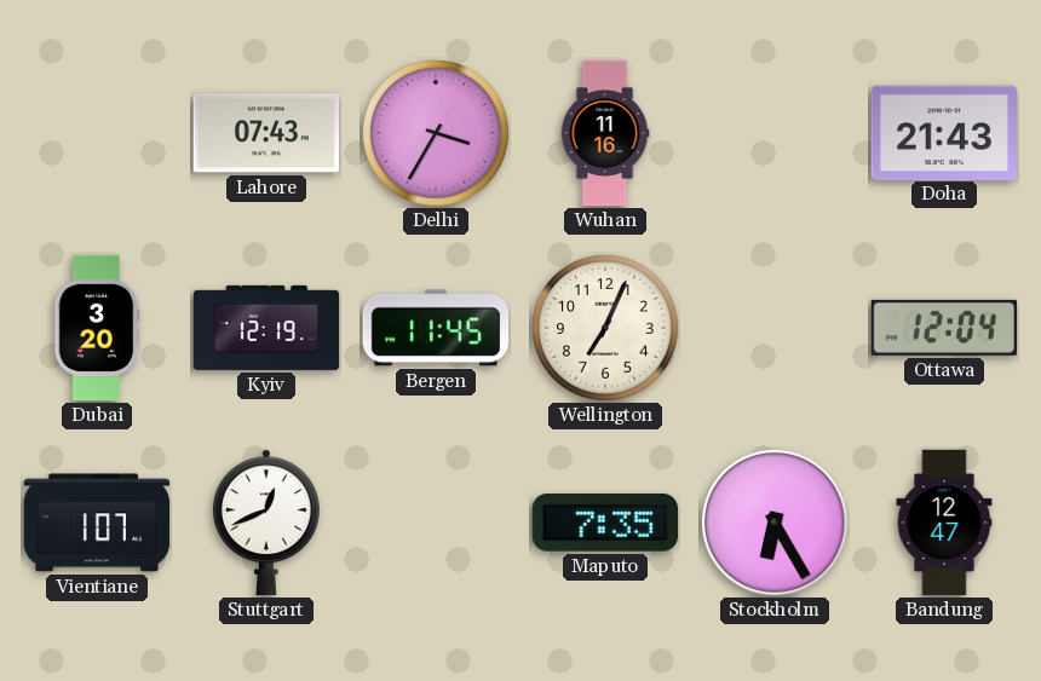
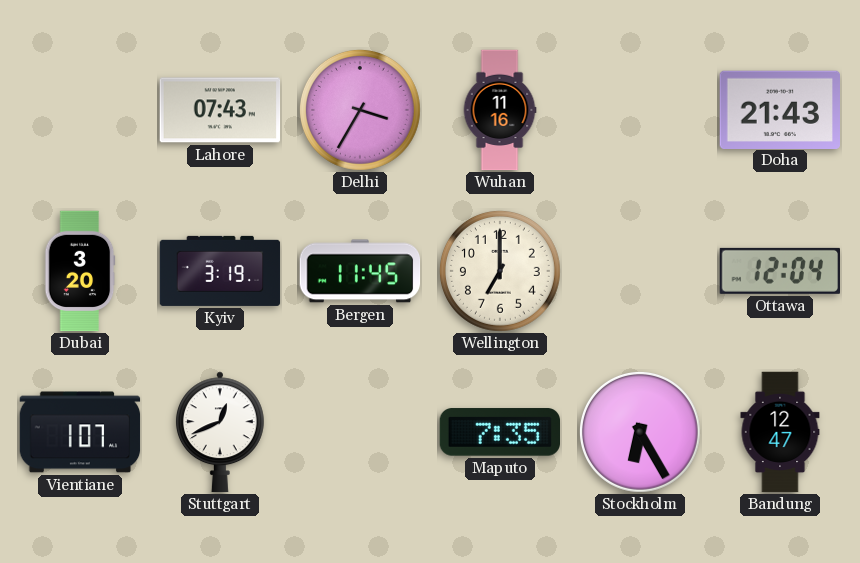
Kyiv: 12:19 -> 3:19
Wellington: 7:04 -> 7:00
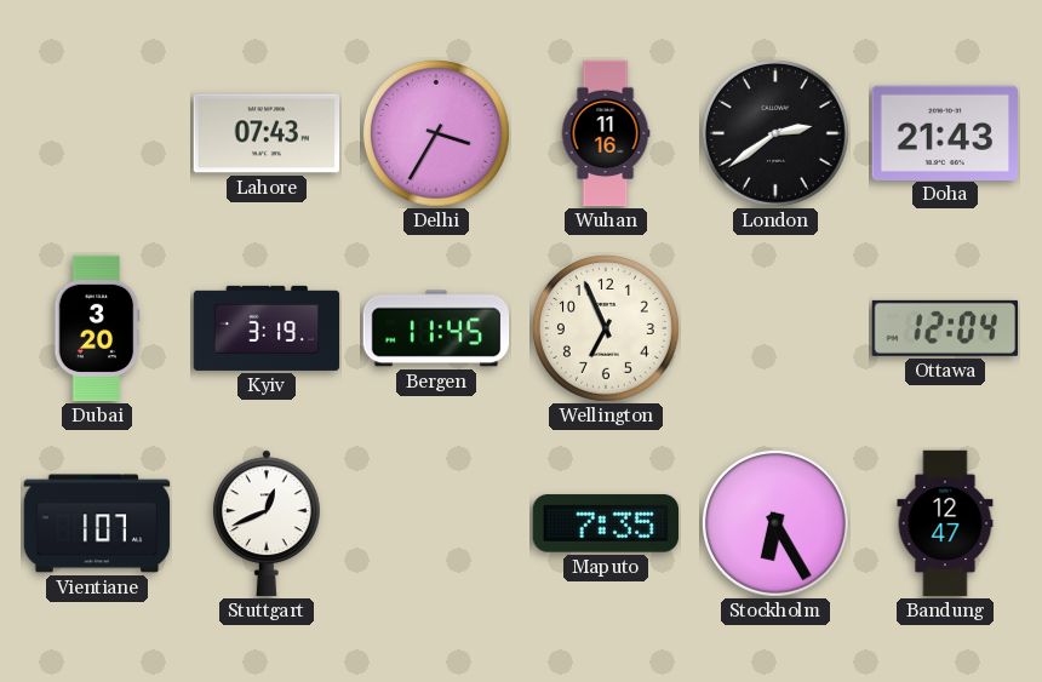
London: none -> 2:39
Wellington: 7:00 -> 6:56
